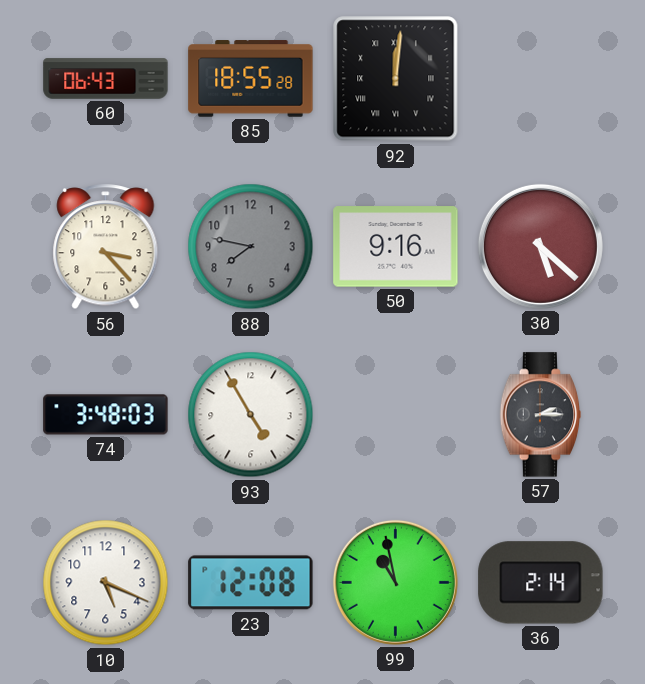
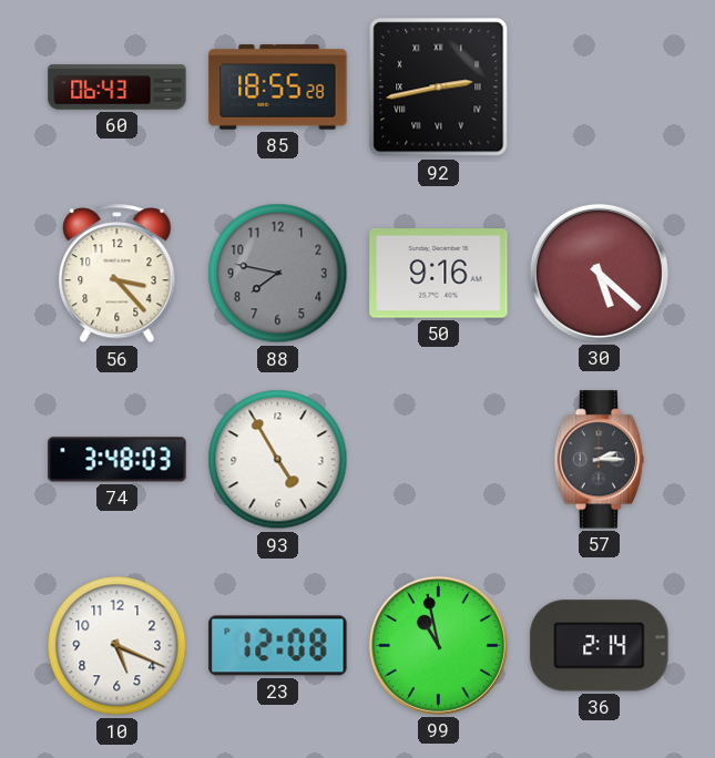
92: 12:01 -> 2:43
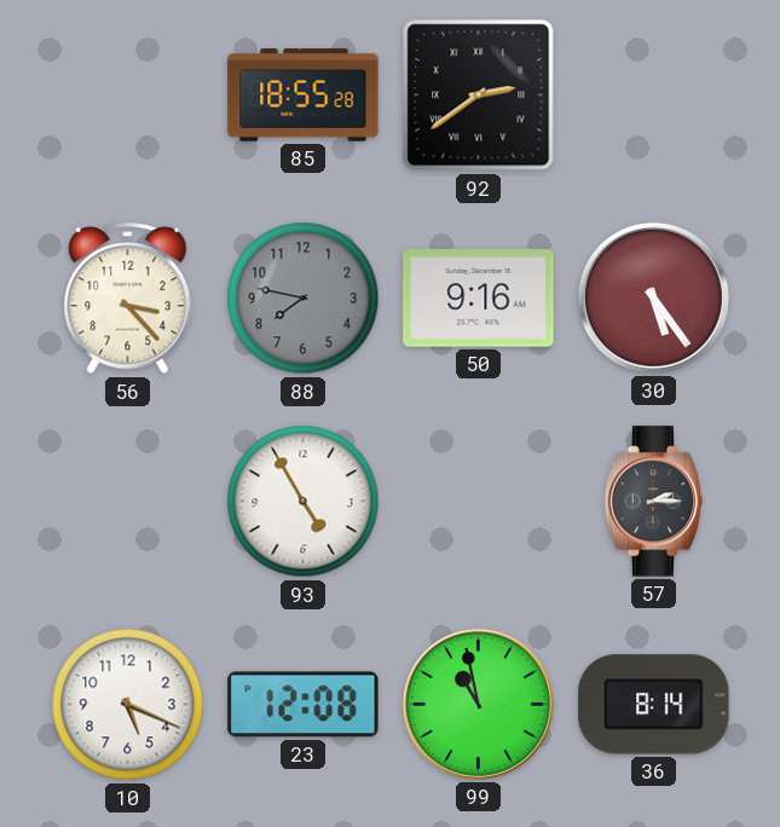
60: 06:43 -> none
92: 2:43 -> 2:39
30: 5:22 -> 5:24
74: 3:48 -> none
36: 2:14 -> 8:14
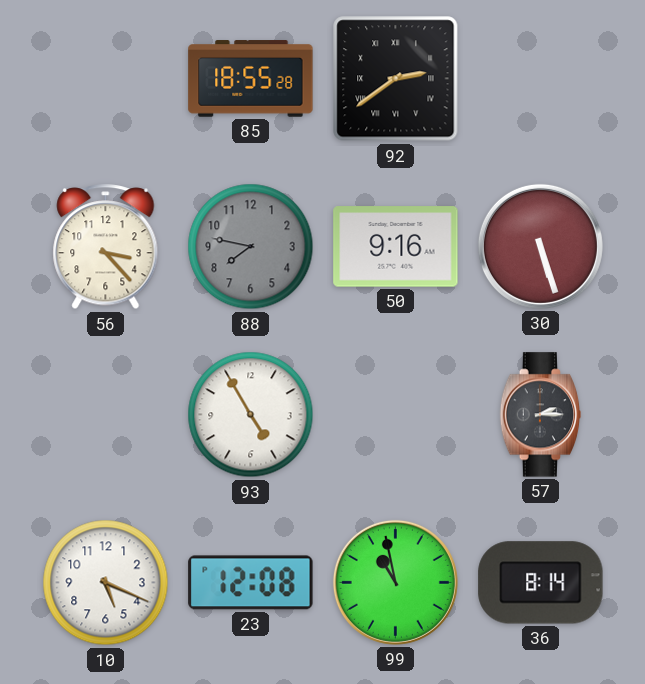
30: 5:24 -> 5:27
